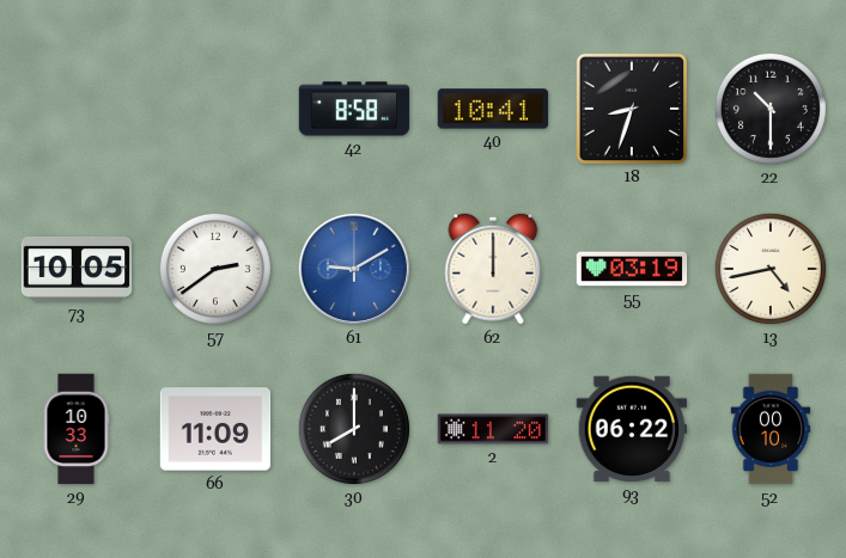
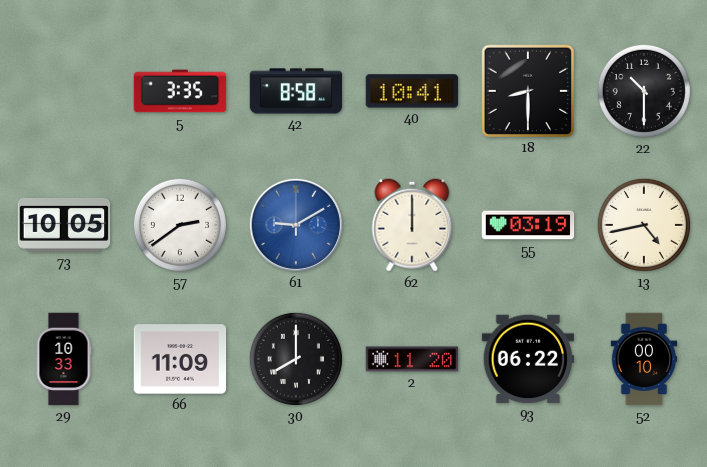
5: none -> 3:35
18: 8:33 -> 8:30
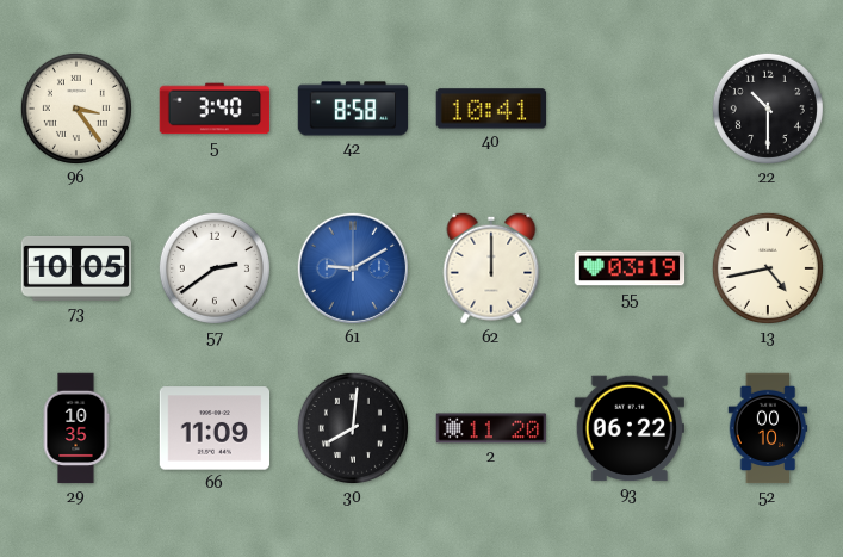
96: none -> 3:24
5: 3:35 -> 3:40
18: 8:30 -> none
29: 10:33 -> 10:35
30: 8:00 -> 8:01
